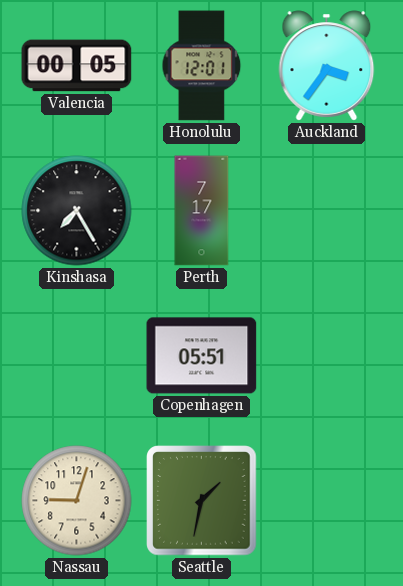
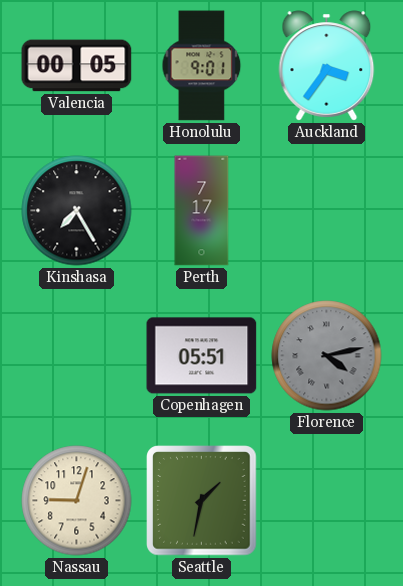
Honolulu: 12:01 -> 9:01
Florence: none -> 4:13
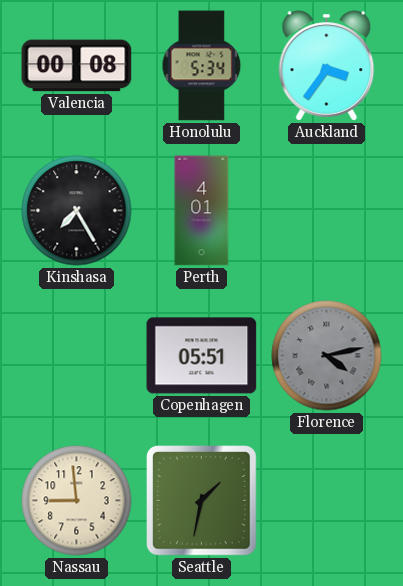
Valencia: 00:05 -> 00:08
Honolulu: 9:01 -> 5:34
Perth: 7:17 -> 4:01
Nassau: 9:03 -> 8:59
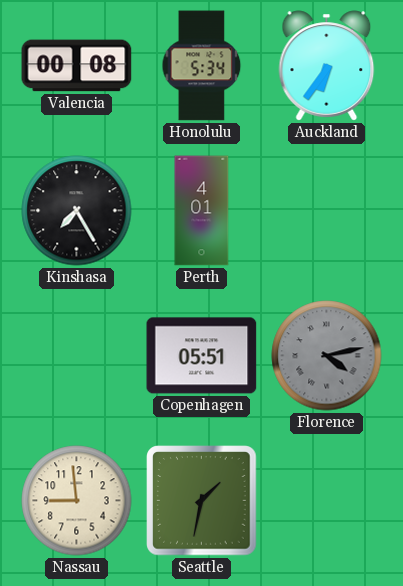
Auckland: 3:36 -> 6:36
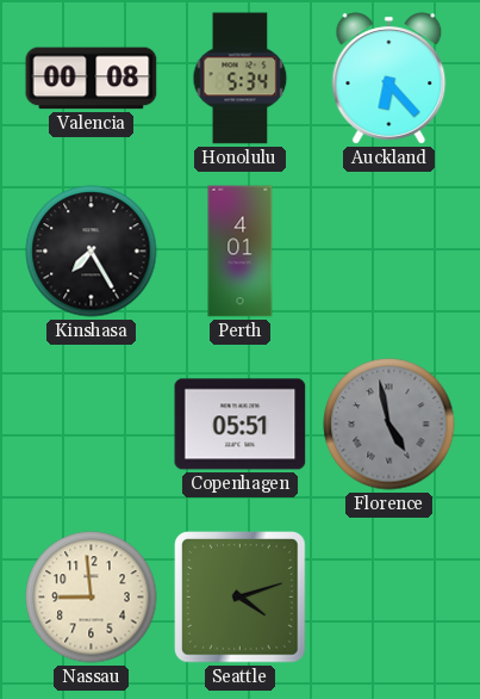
Auckland: 6:36 -> 6:23
Florence: 4:13 -> 4:58
Seattle: 1:32 -> 4:12
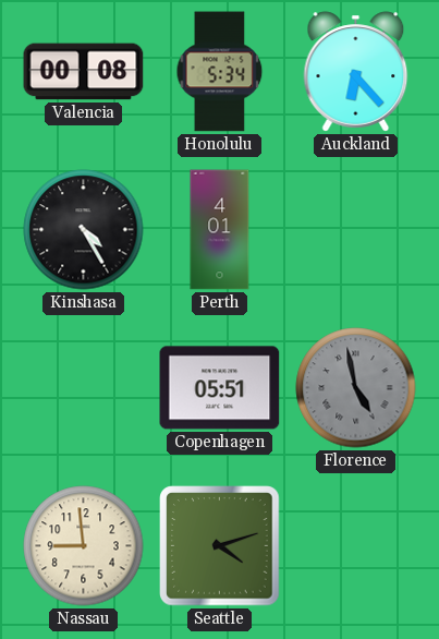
Kinshasa: 7:25 -> 4:25
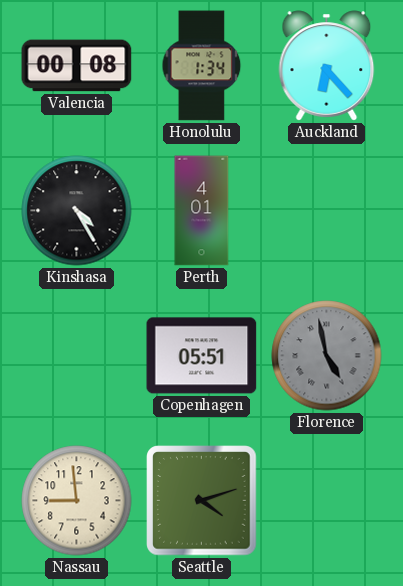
Honolulu: 5:34 -> 1:34
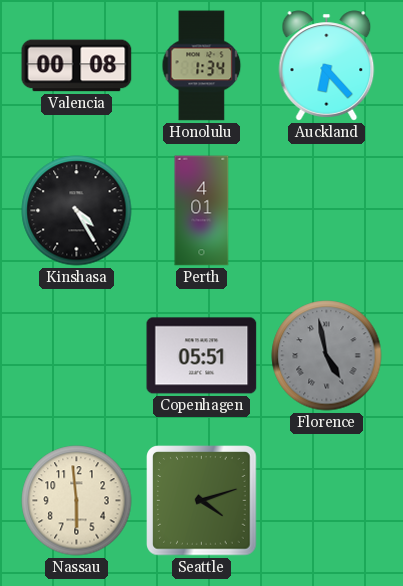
Nassau: 8:59 -> 5:59
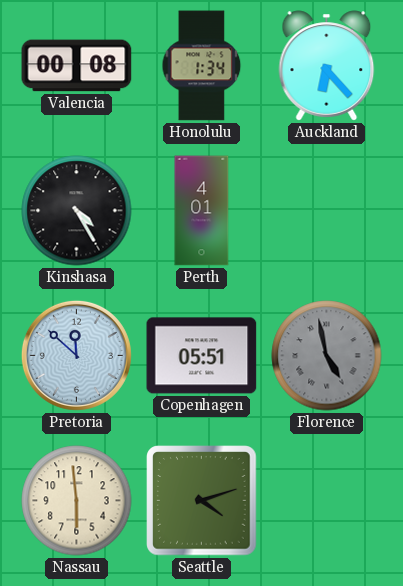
Pretoria: none -> 11:52
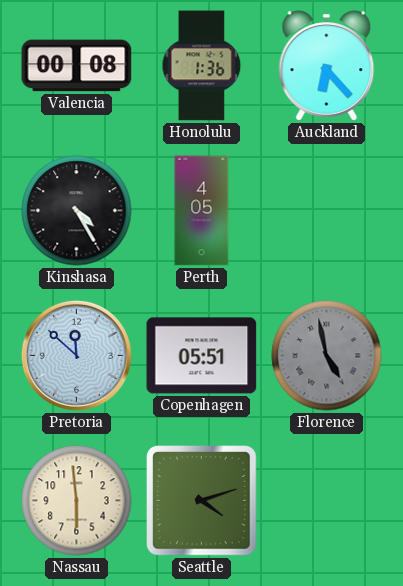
Honolulu: 1:34 -> 1:36
Perth: 4:01 -> 4:05
